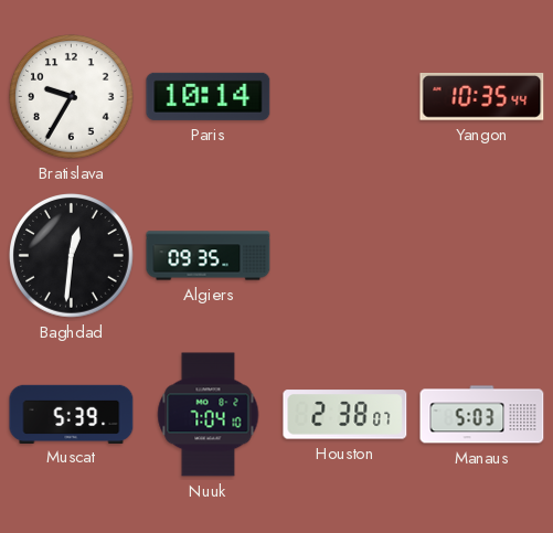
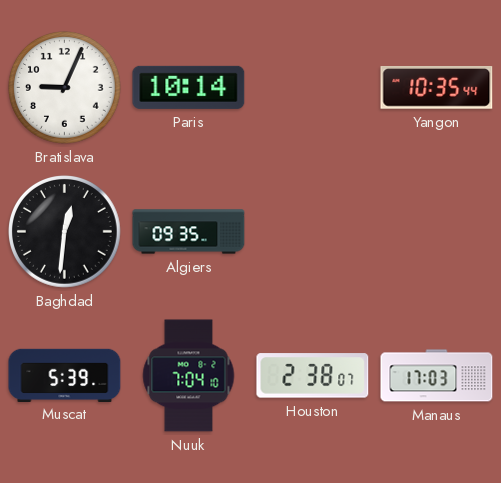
Bratislava: 9:35 -> 9:04
Manaus: 5:03 -> 17:03
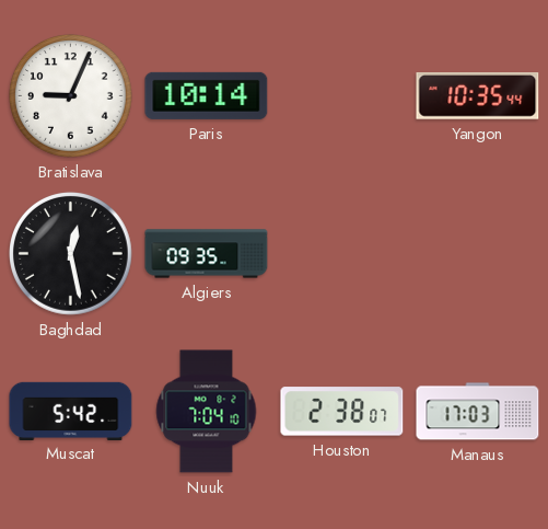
Baghdad: 12:31 -> 12:28
Muscat: 5:39 -> 5:42
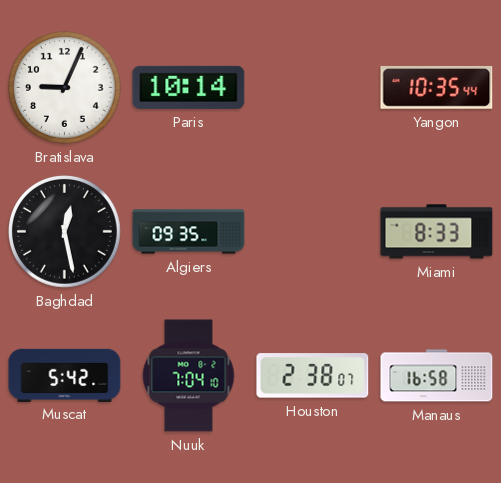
Miami: none -> 8:33
Manaus: 17:03 -> 16:58
